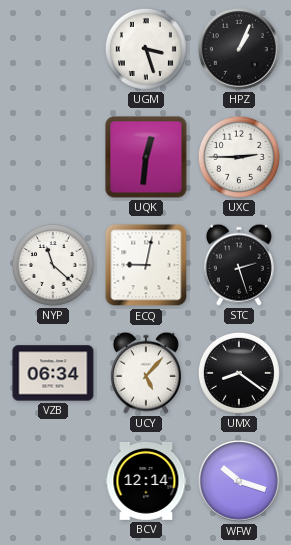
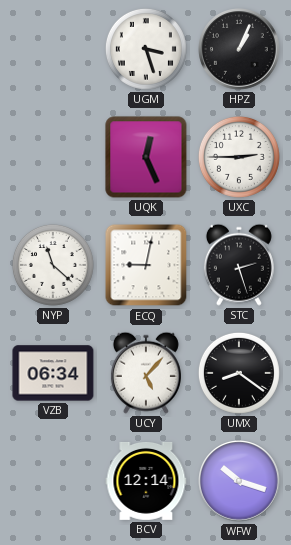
UQK: 12:31 -> 12:26
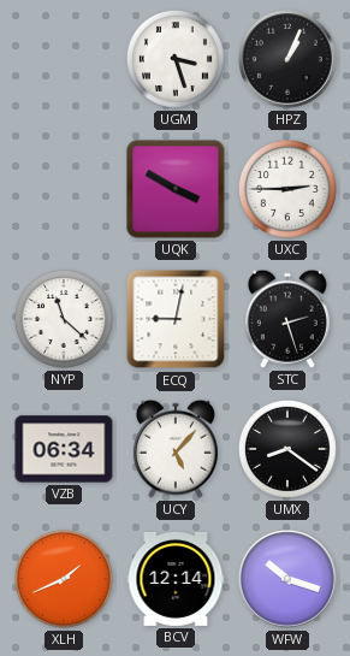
UQK: 12:26 -> 3:50
XLH: none -> 1:41
